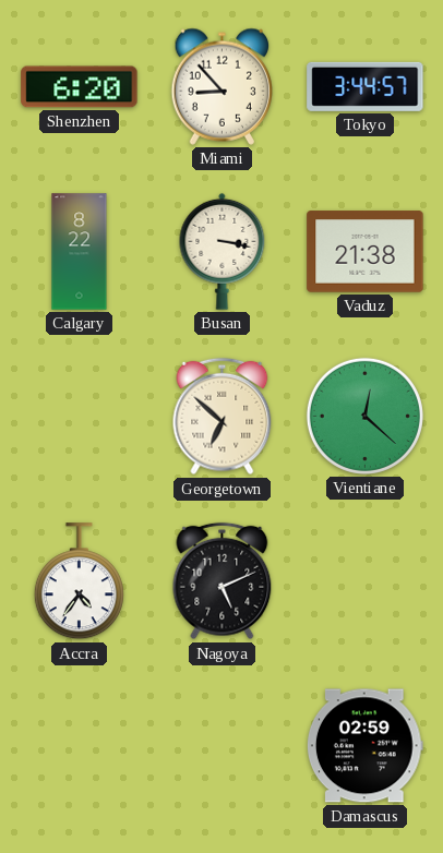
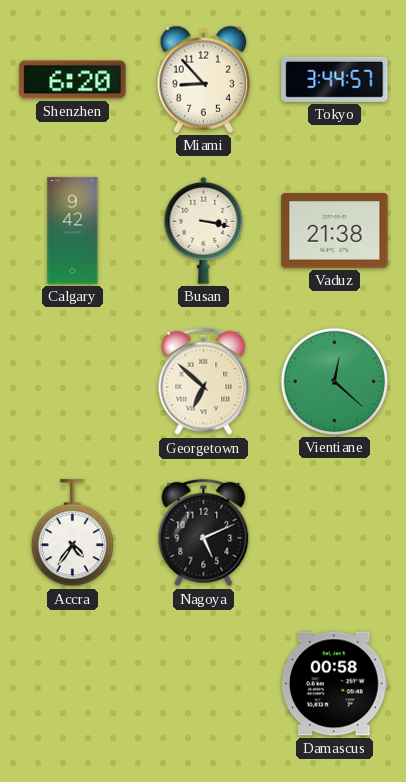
Calgary: 8:22 -> 9:42
Damascus: 02:59 -> 00:58
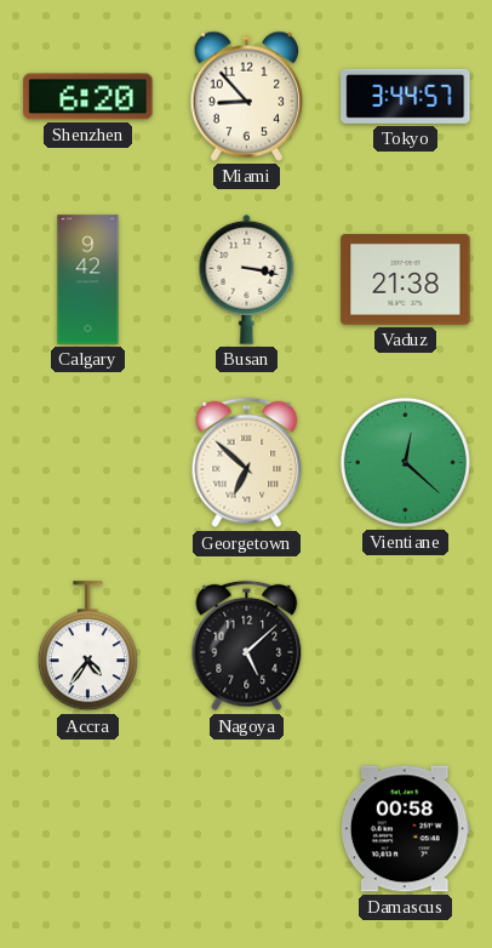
Nagoya: 5:11 -> 5:08
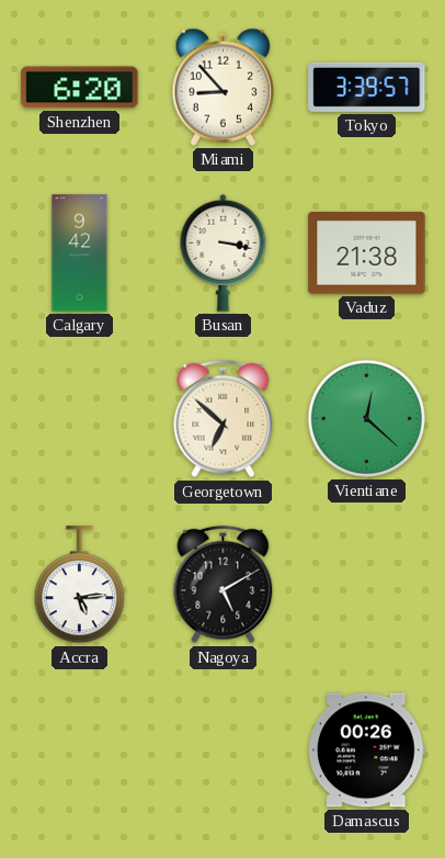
Tokyo: 3:44 -> 3:39
Accra: 4:36 -> 5:14
Nagoya: 5:08 -> 5:10
Damascus: 00:58 -> 00:26
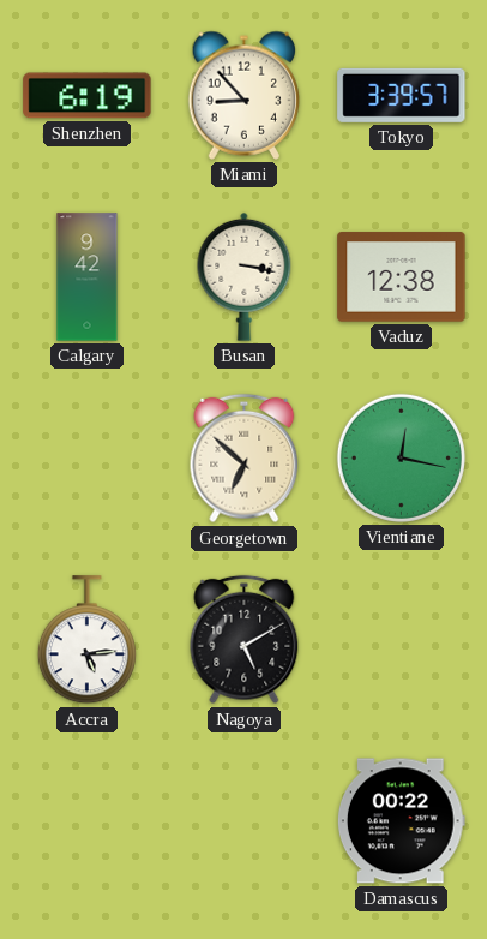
Shenzhen: 6:20 -> 6:19
Vaduz: 21:38 -> 12:38
Vientiane: 12:22 -> 12:17
Damascus: 00:26 -> 00:22
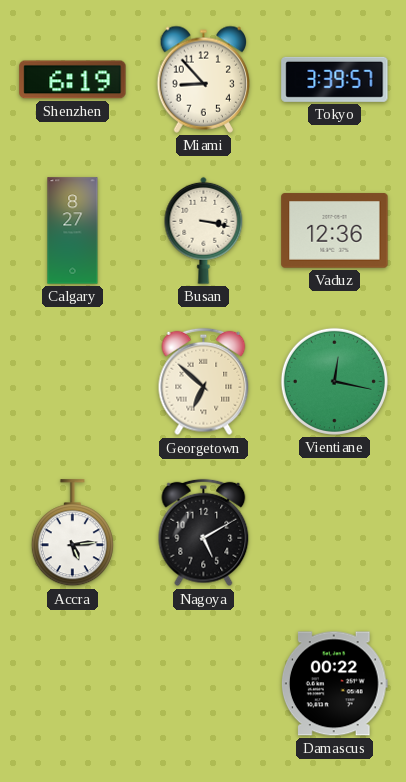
Calgary: 9:42 -> 8:27
Vaduz: 12:38 -> 12:36
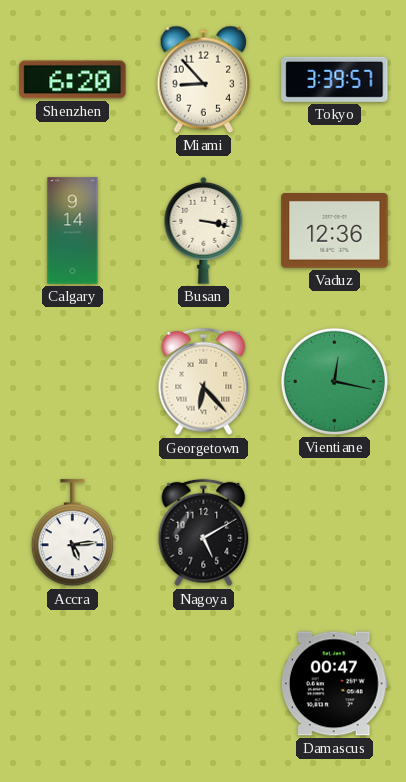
Shenzhen: 6:19 -> 6:20
Calgary: 8:27 -> 9:14
Georgetown: 6:52 -> 6:23
Damascus: 00:22 -> 00:47
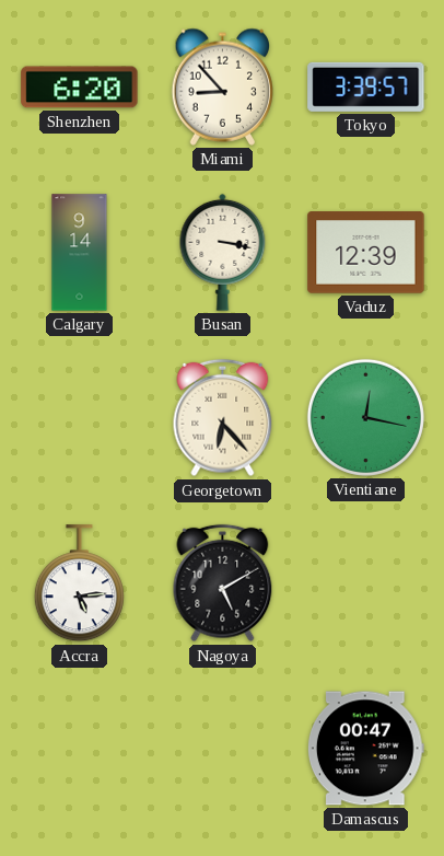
Vaduz: 12:36 -> 12:39
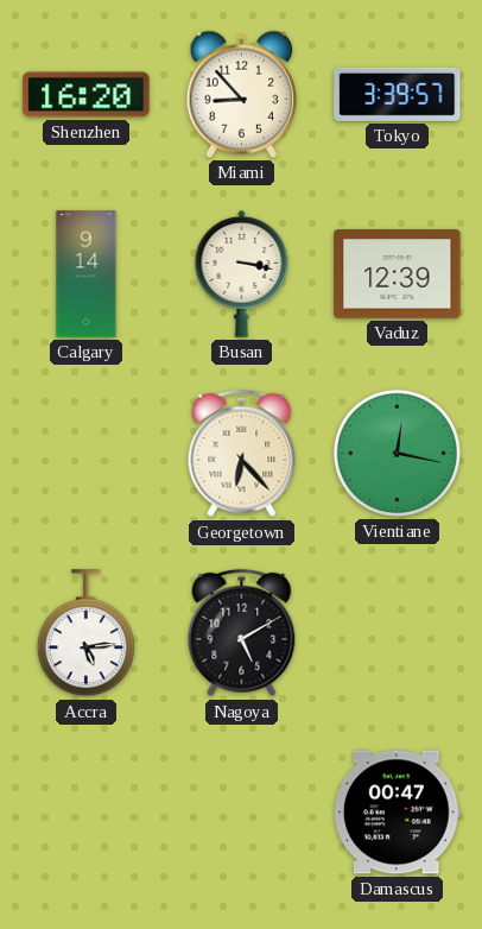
Shenzhen: 6:20 -> 16:20
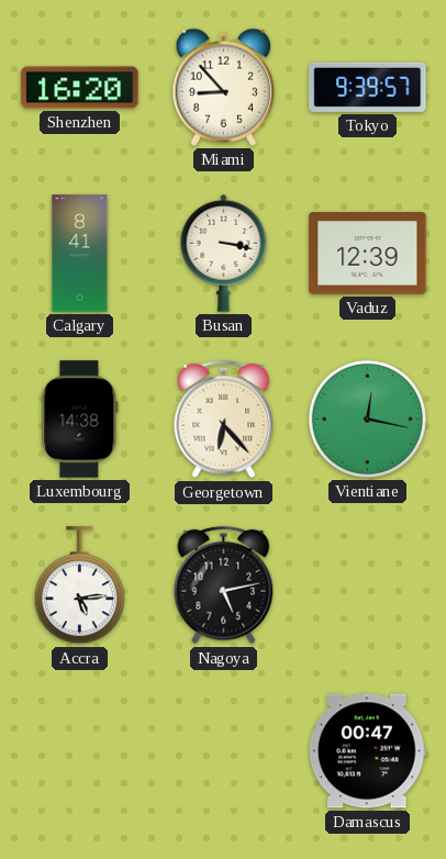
Tokyo: 3:39 -> 9:39
Calgary: 9:14 -> 8:41
Luxembourg: none -> 14:38
Nagoya: 5:10 -> 5:13
